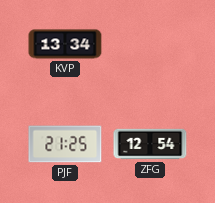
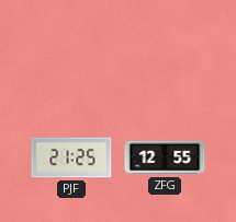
KVP: 13:34 -> none
ZFG: 12:54 -> 12:55
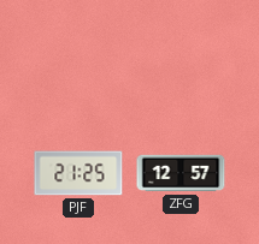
ZFG: 12:55 -> 12:57
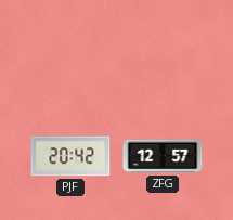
PJF: 21:25 -> 20:42
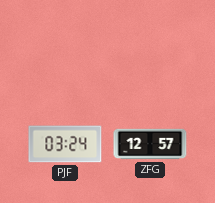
PJF: 20:42 -> 03:24
